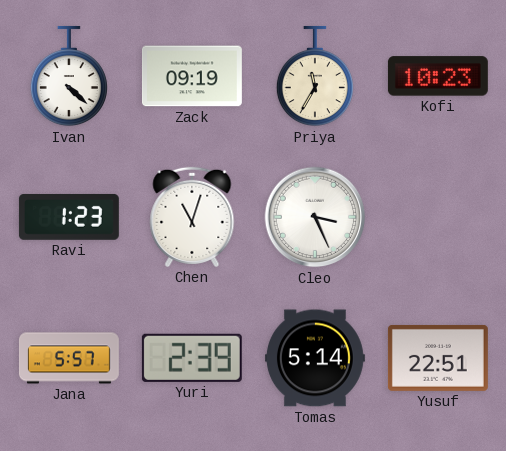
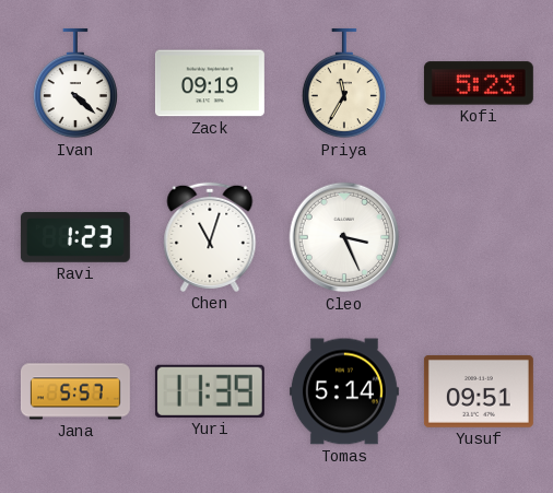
Kofi: 10:23 -> 5:23
Yuri: 2:39 -> 11:39
Yusuf: 22:51 -> 09:51
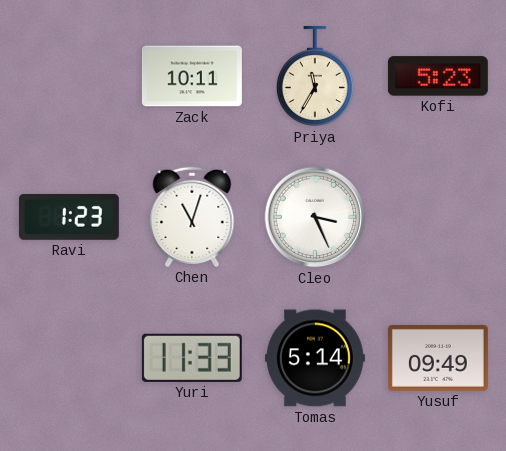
Ivan: 4:22 -> none
Zack: 09:19 -> 10:11
Jana: 5:57 -> none
Yuri: 11:39 -> 11:33
Yusuf: 09:51 -> 09:49
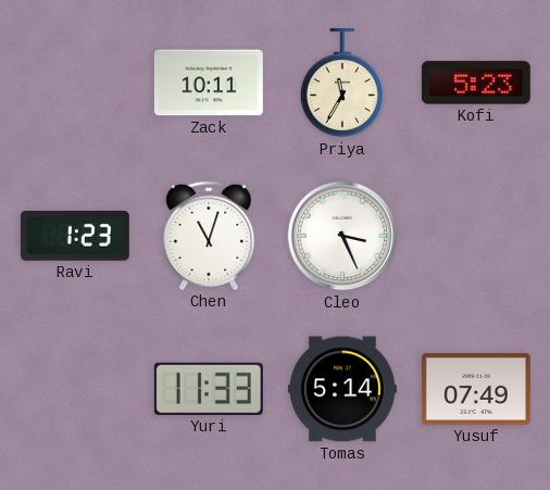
Yusuf: 09:49 -> 07:49
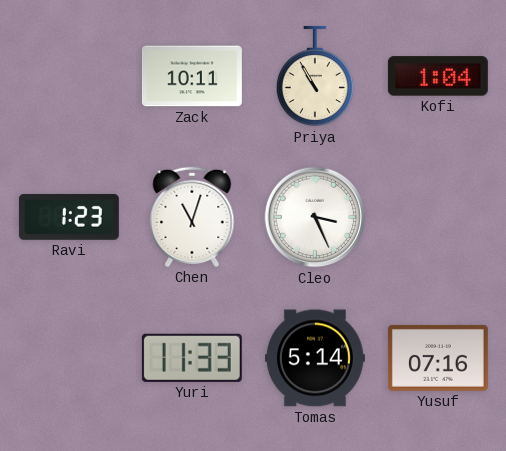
Priya: 11:35 -> 10:55
Kofi: 5:23 -> 1:04
Yusuf: 07:49 -> 07:16
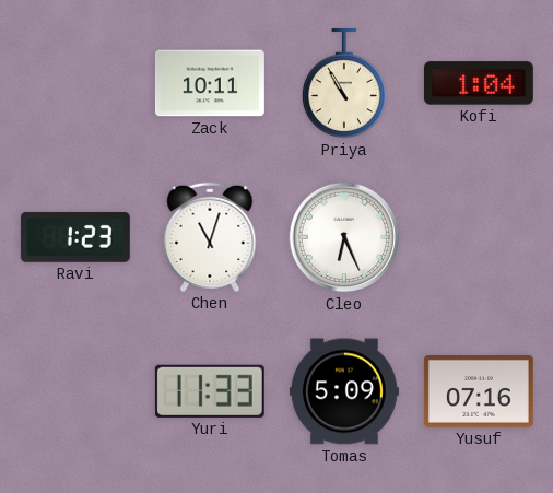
Cleo: 3:26 -> 6:26
Tomas: 5:14 -> 5:09
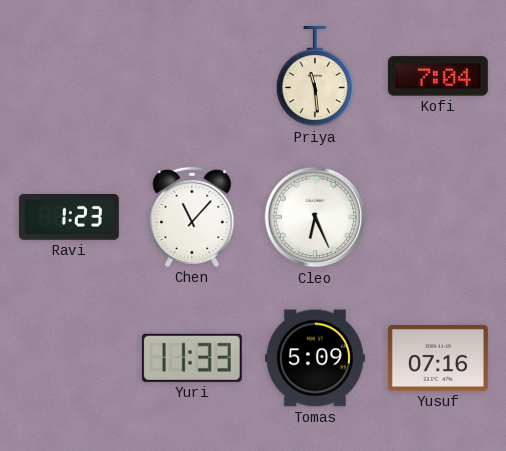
Zack: 10:11 -> none
Priya: 10:55 -> 11:29
Kofi: 1:04 -> 7:04
Chen: 11:03 -> 11:07
